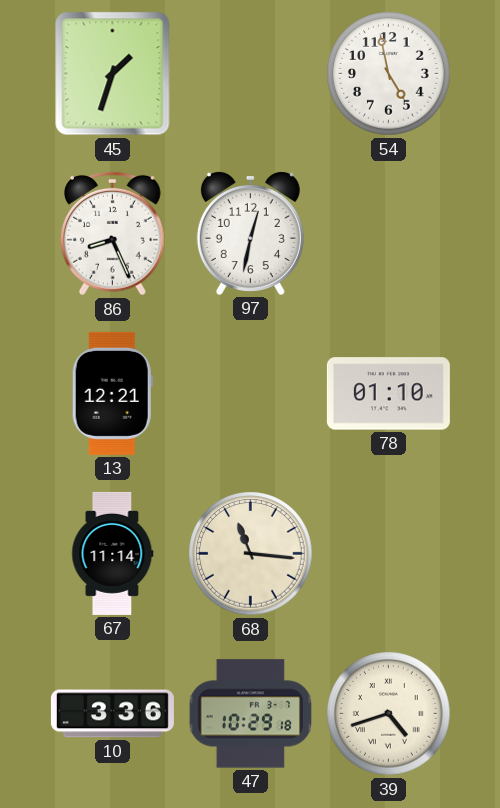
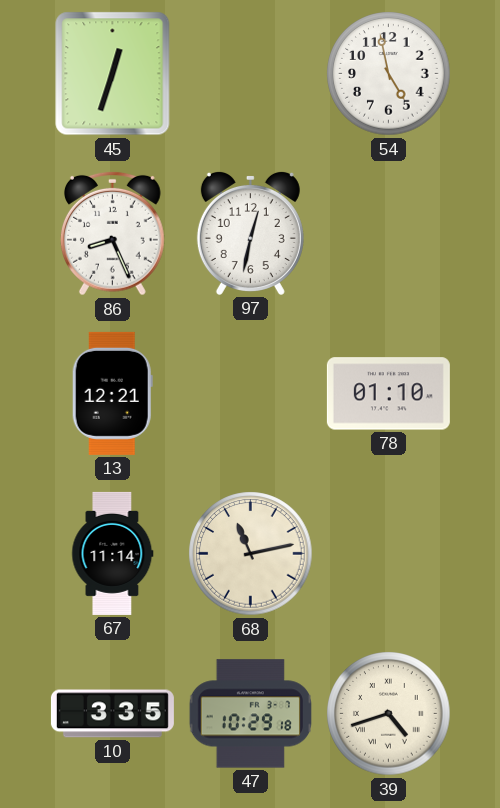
45: 1:33 -> 12:33
68: 11:16 -> 11:13
10: 3:36 -> 3:35
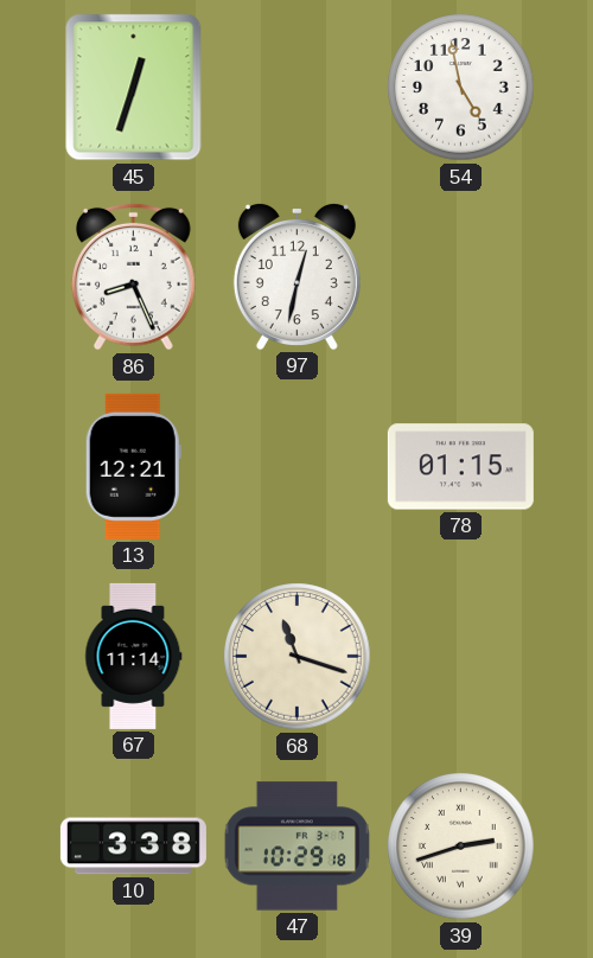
78: 01:10 -> 01:15
68: 11:13 -> 11:18
10: 3:35 -> 3:38
39: 4:42 -> 2:42
